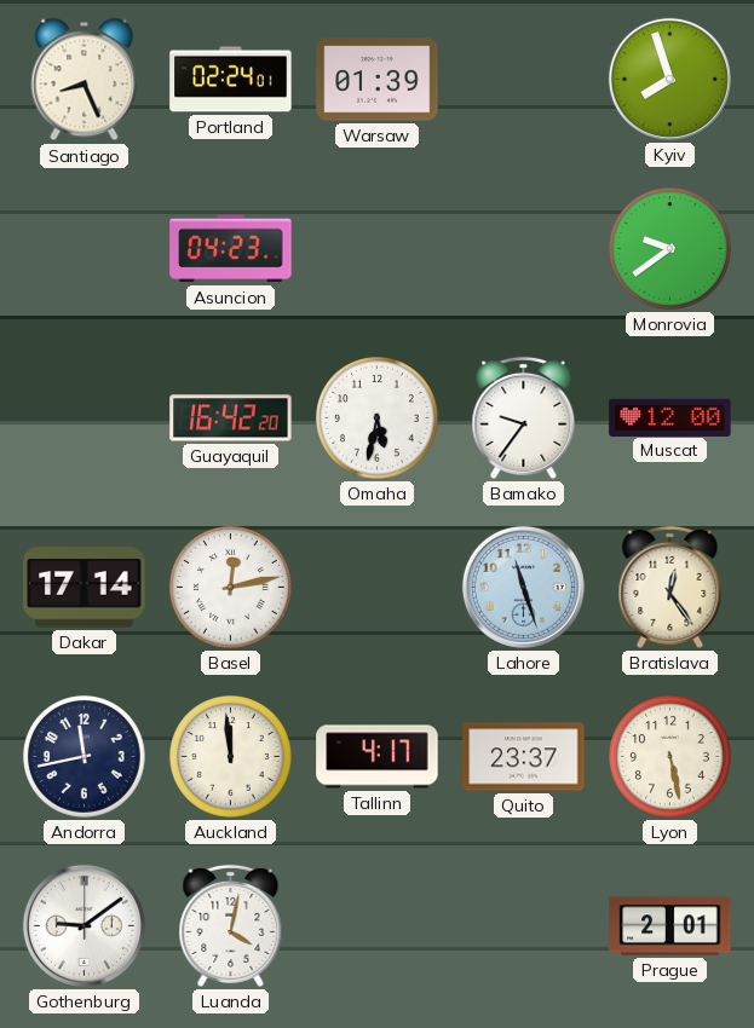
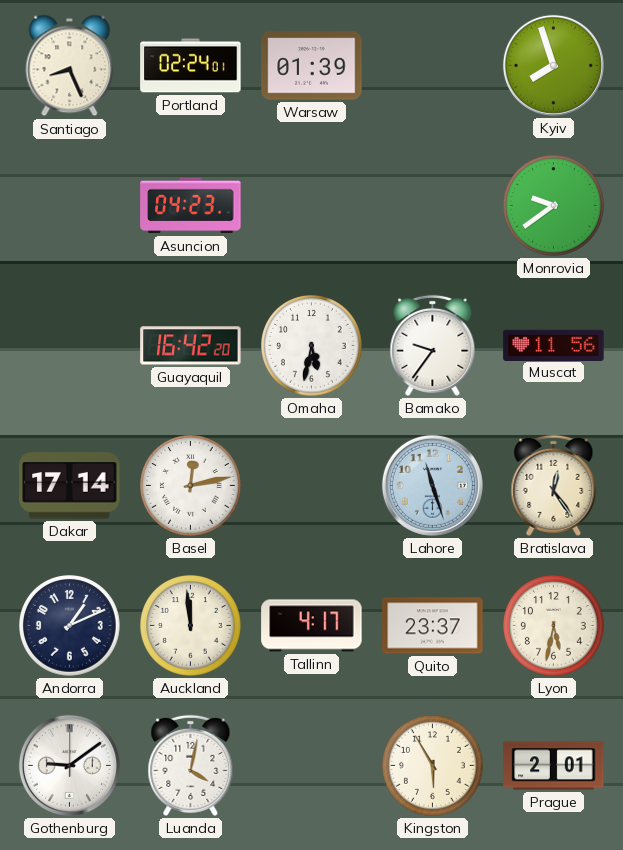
Muscat: 12:00 -> 11:56
Andorra: 11:43 -> 1:11
Lyon: 5:28 -> 5:32
Kingston: none -> 5:55
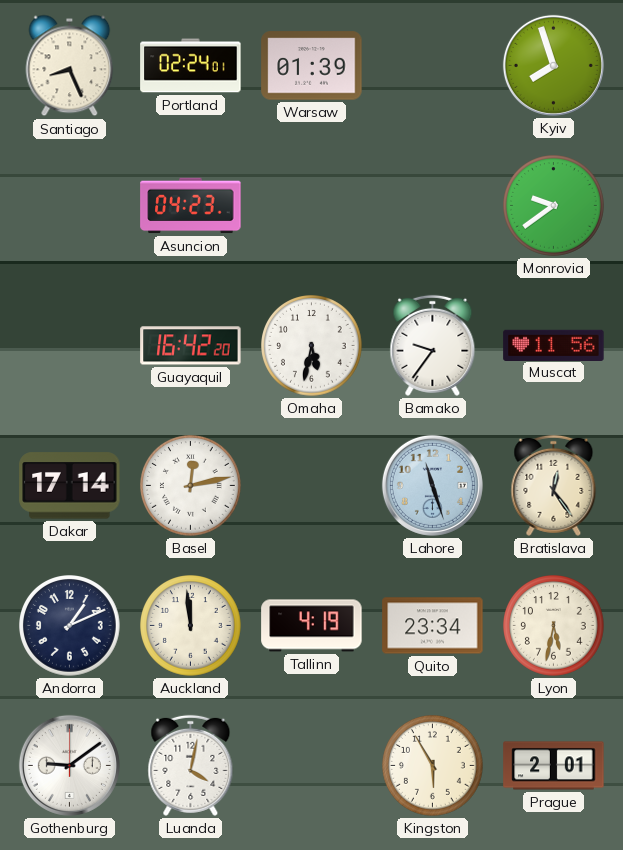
Tallinn: 4:17 -> 4:19
Quito: 23:37 -> 23:34
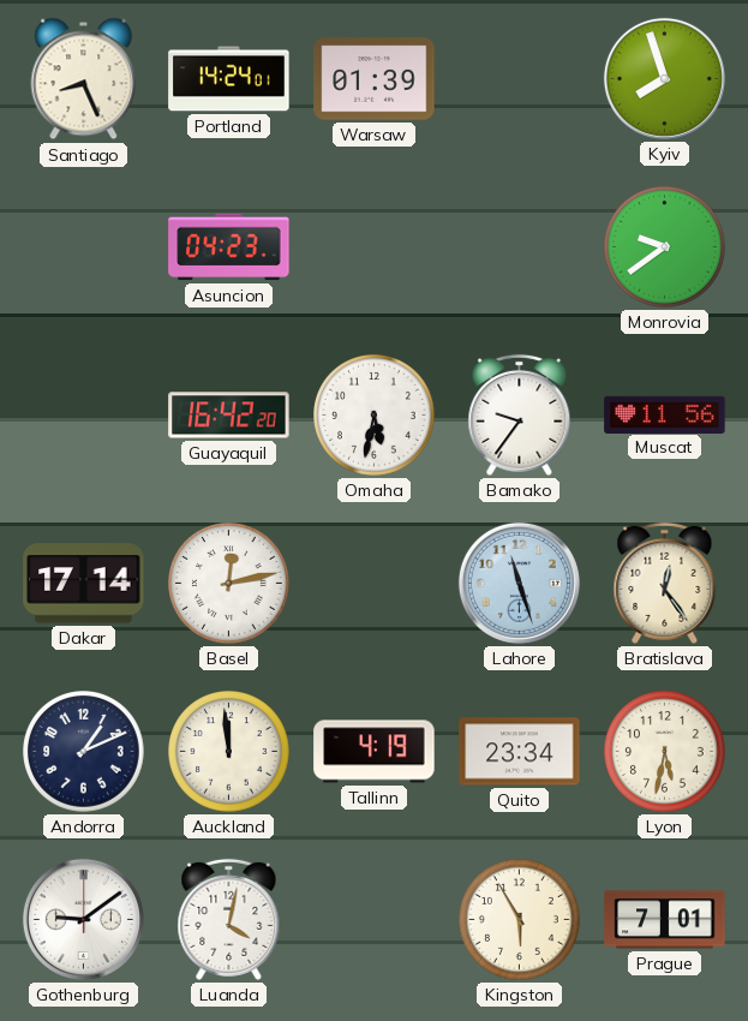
Portland: 02:24 -> 14:24
Prague: 2:01 -> 7:01
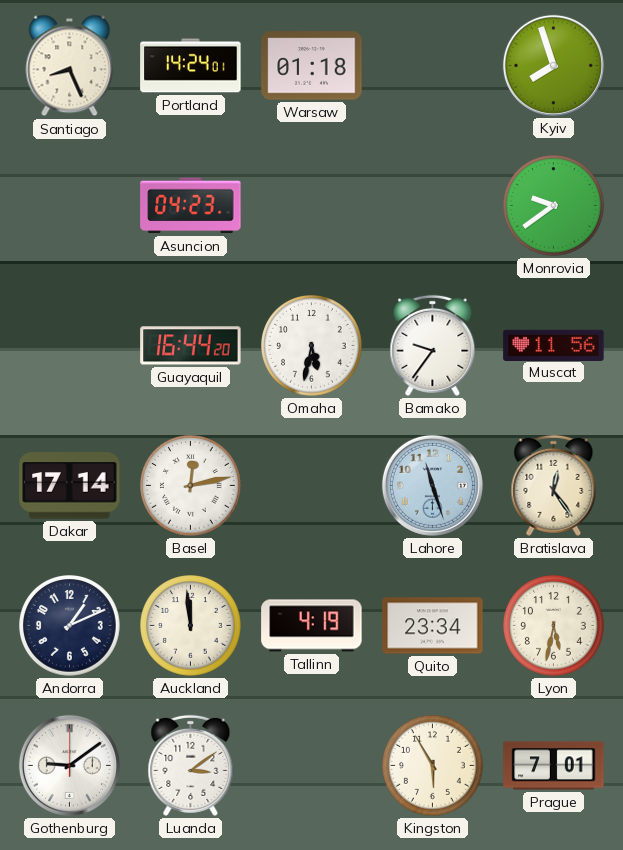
Warsaw: 01:39 -> 01:18
Guayaquil: 16:42 -> 16:44
Luanda: 4:02 -> 3:09
